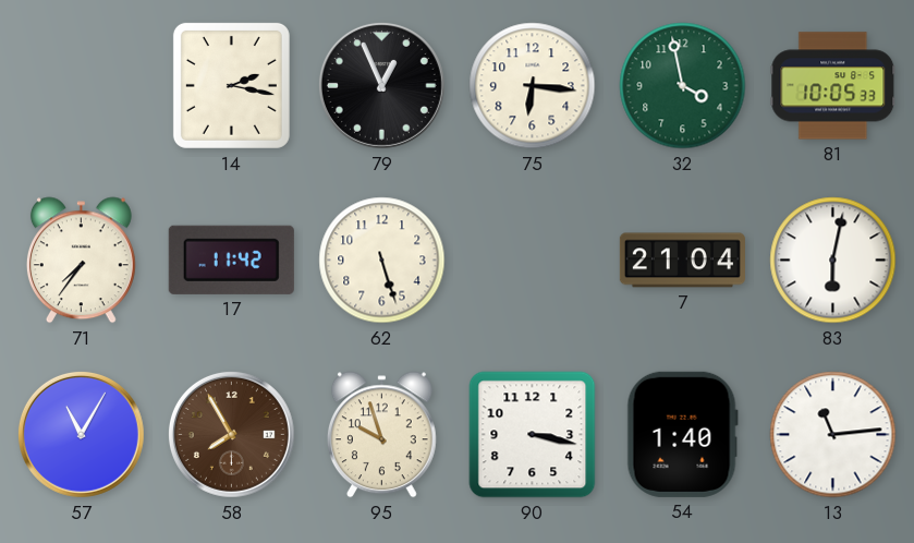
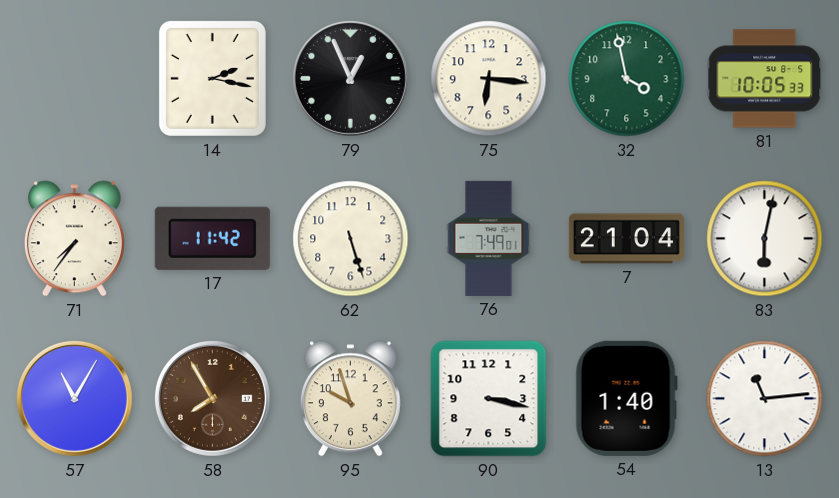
76: none -> 7:49
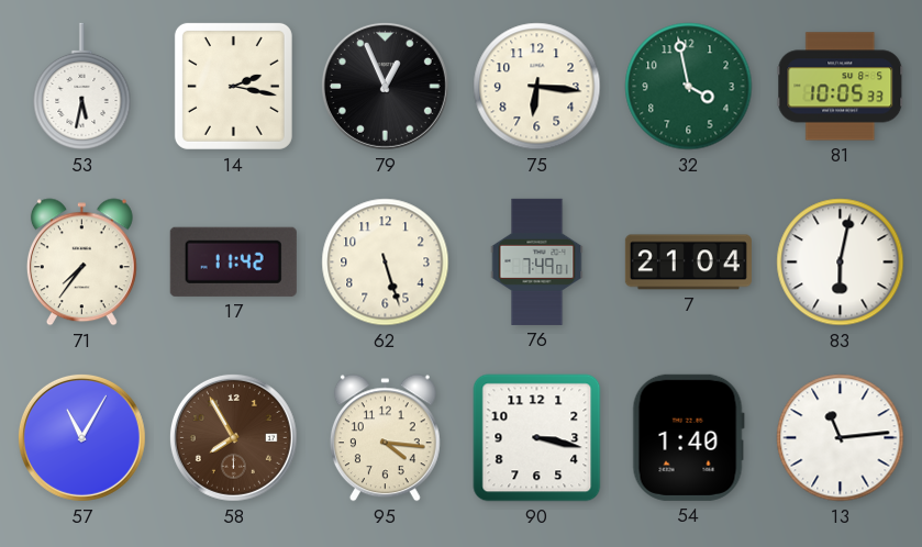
53: none -> 5:32
95: 9:57 -> 4:16
